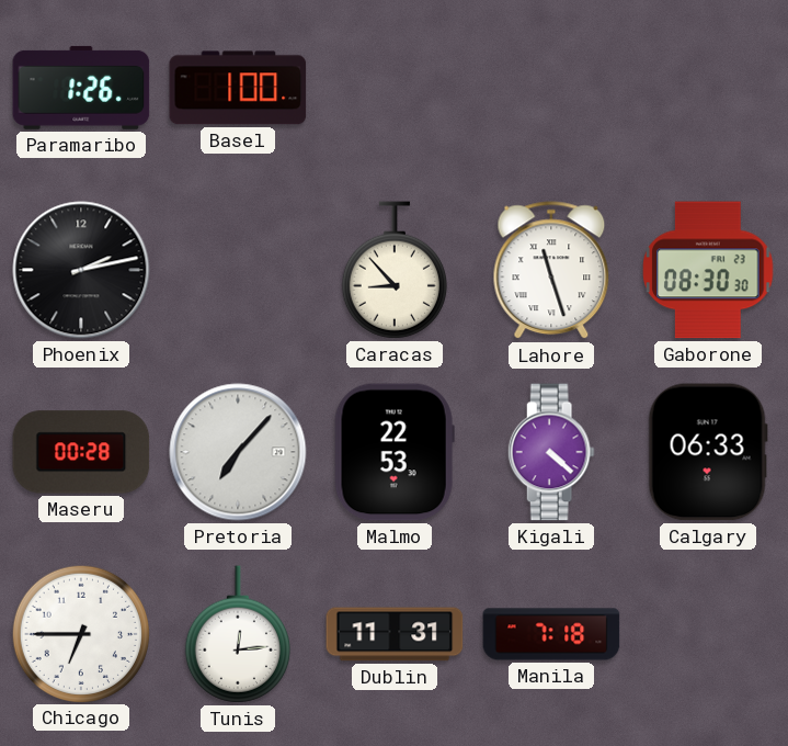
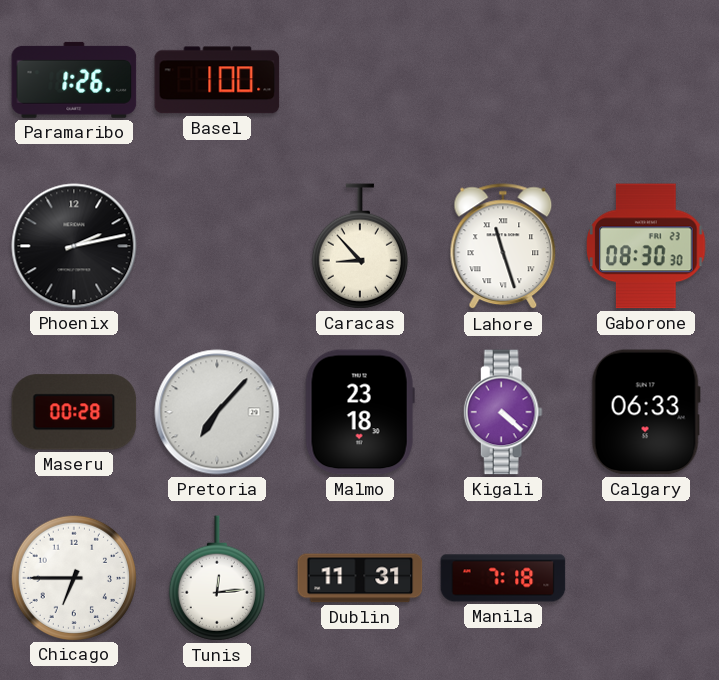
Malmo: 22:53 -> 23:18
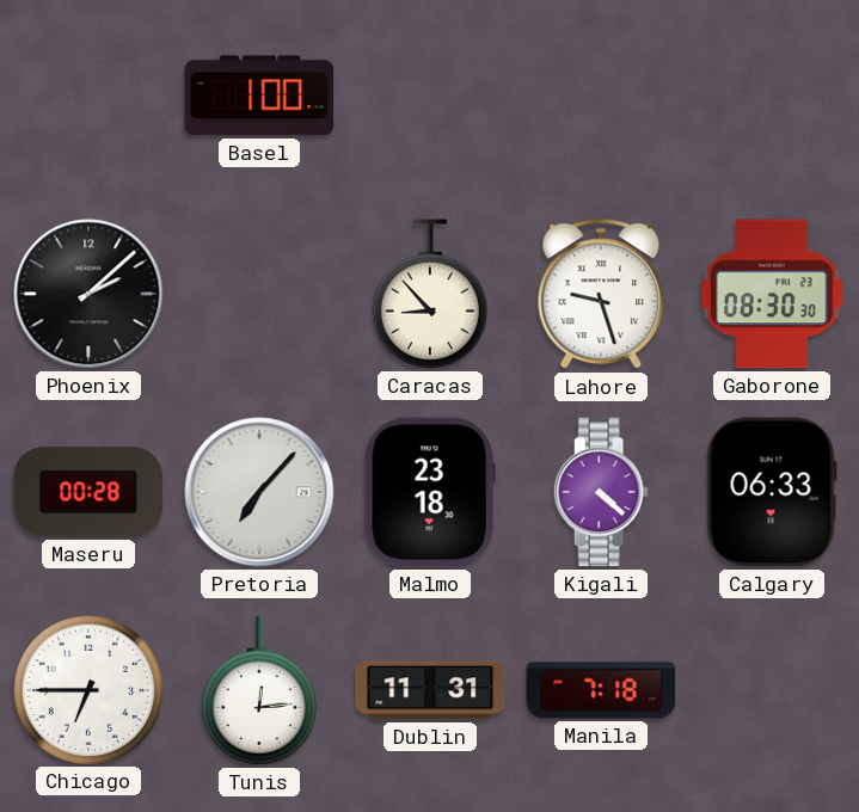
Paramaribo: 1:26 -> none
Phoenix: 2:13 -> 2:08
Lahore: 11:27 -> 9:27
